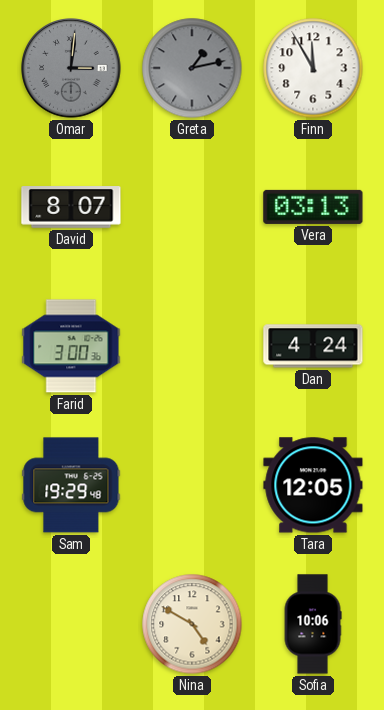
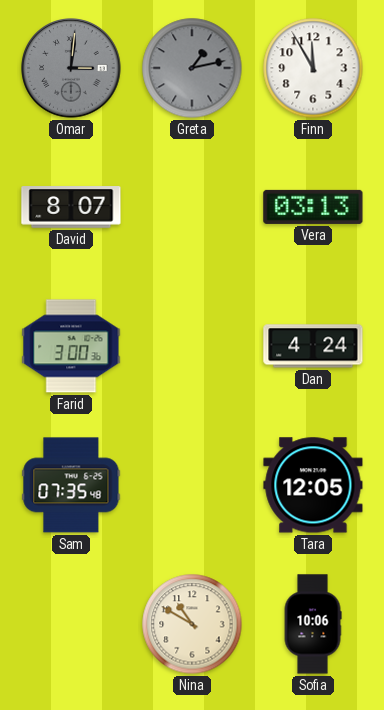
Sam: 19:29 -> 07:35
Nina: 4:50 -> 10:50
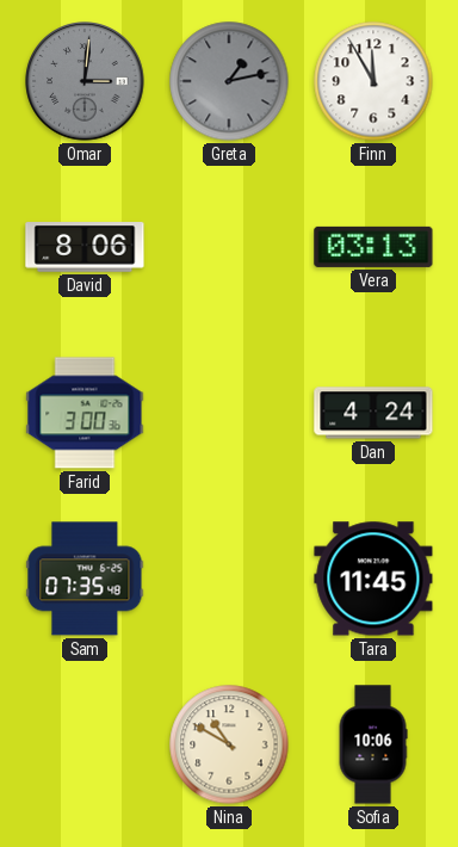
David: 8:07 -> 8:06
Tara: 12:05 -> 11:45
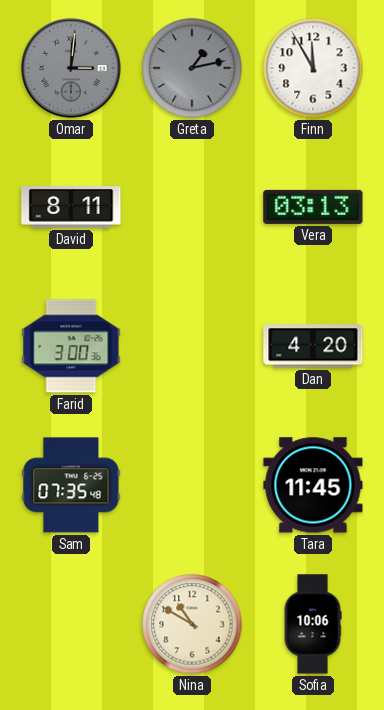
David: 8:06 -> 8:11
Dan: 4:24 -> 4:20
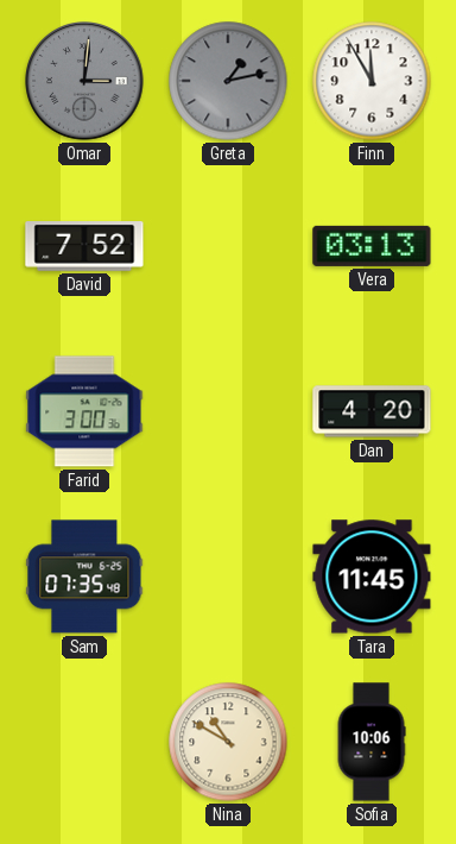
David: 8:11 -> 7:52
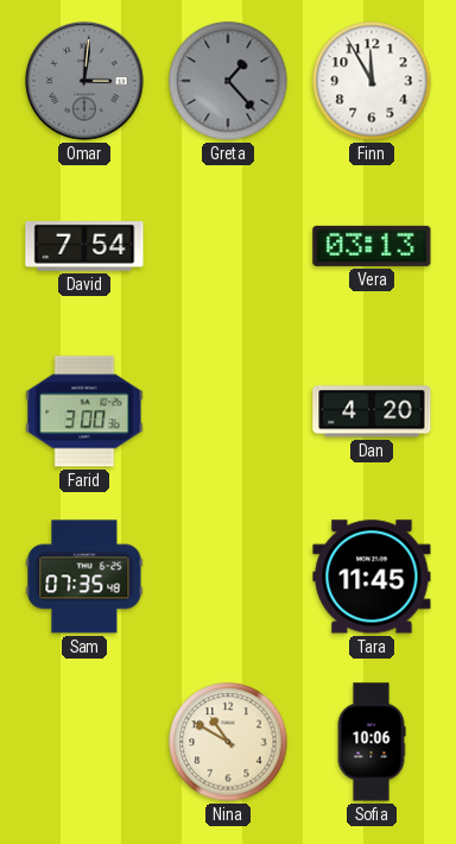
Greta: 1:13 -> 1:23
David: 7:52 -> 7:54
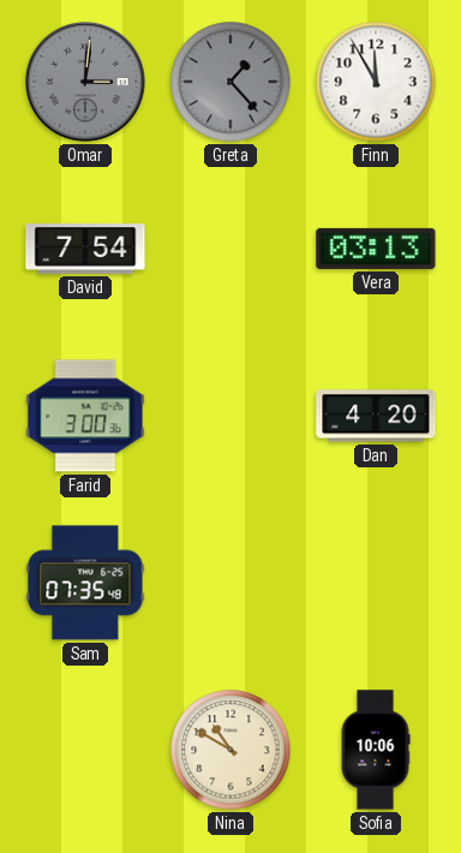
Tara: 11:45 -> none
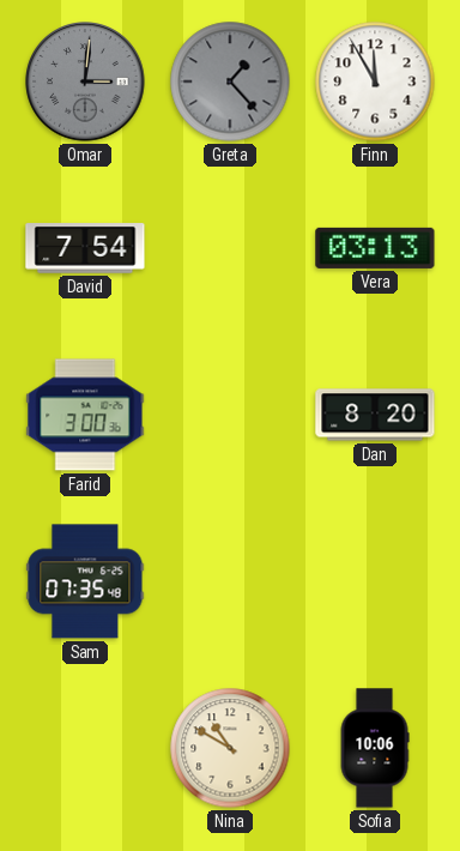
Dan: 4:20 -> 8:20
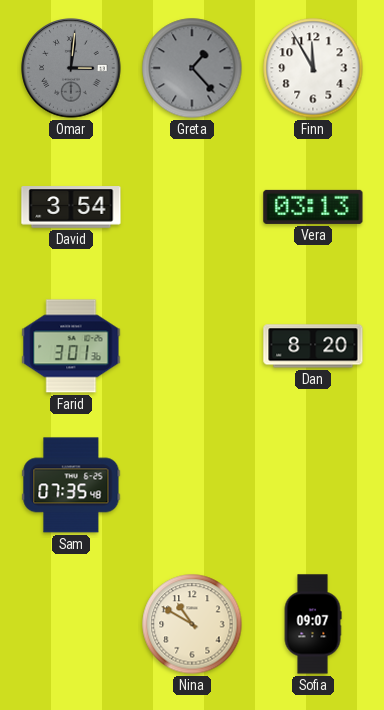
David: 7:54 -> 3:54
Farid: 3:00 -> 3:01
Sofia: 10:06 -> 09:07
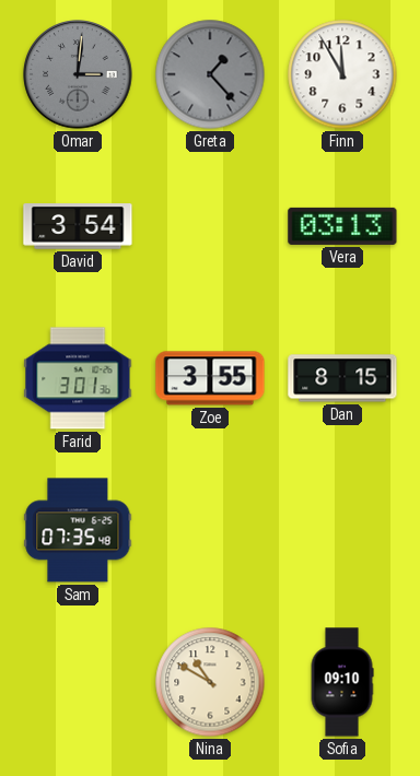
Zoe: none -> 3:55
Dan: 8:20 -> 8:15
Sofia: 09:07 -> 09:10
